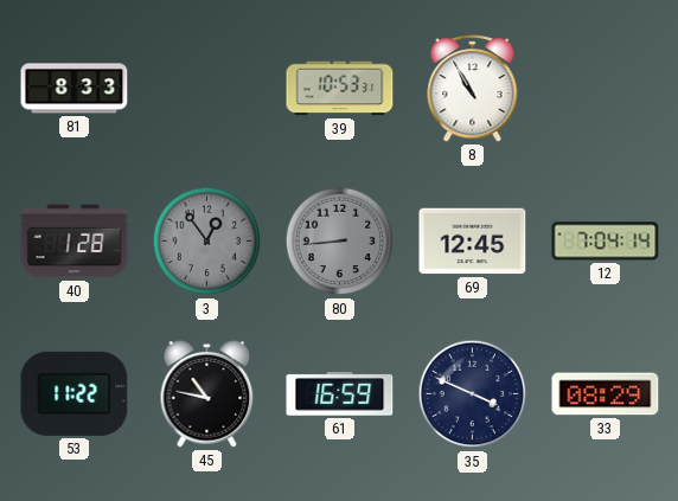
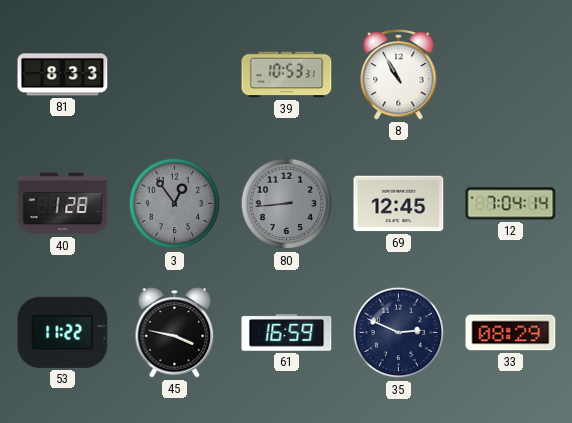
45: 10:47 -> 3:47
35: 3:49 -> 2:49
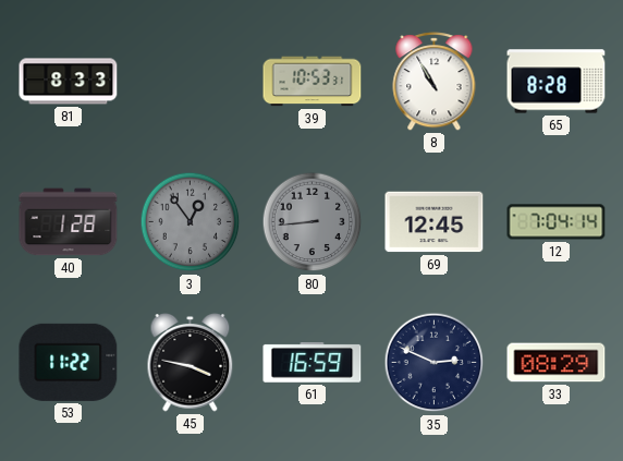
65: none -> 8:28
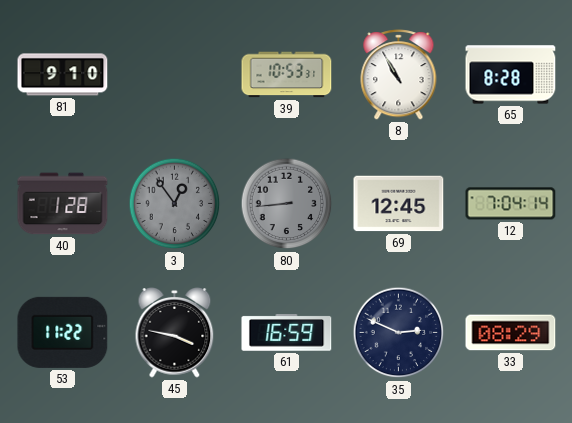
81: 8:33 -> 9:10
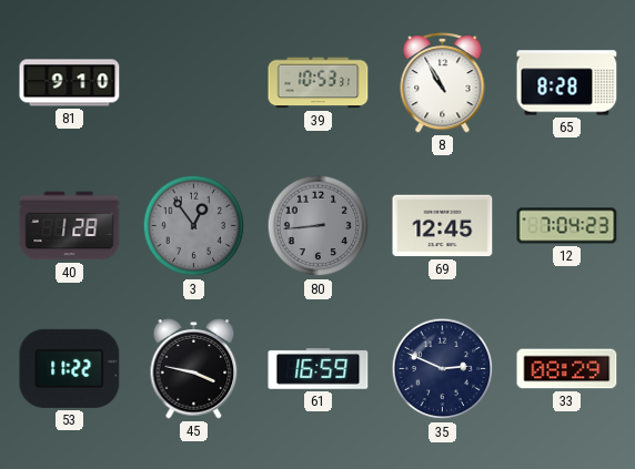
12: 7:04:14 -> 7:04:23
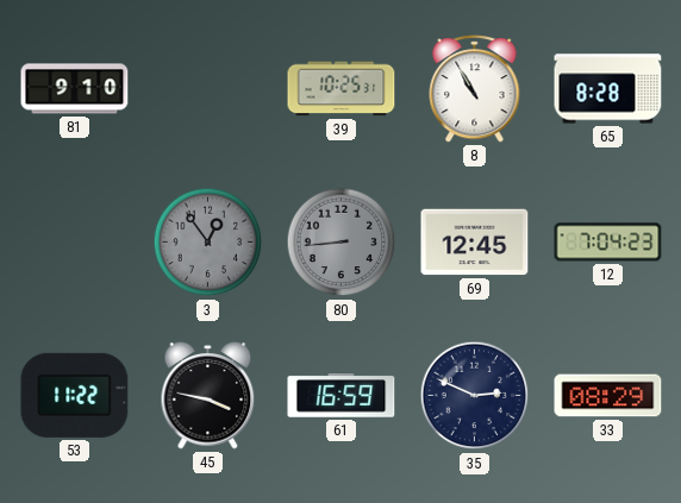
39: 10:53 -> 10:25
40: 1:28 -> none
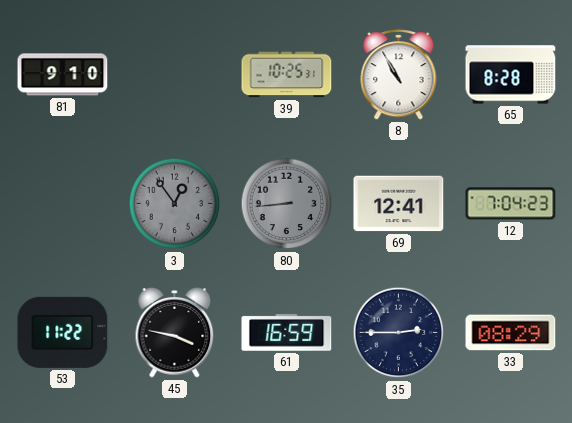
69: 12:45 -> 12:41
35: 2:49 -> 2:45
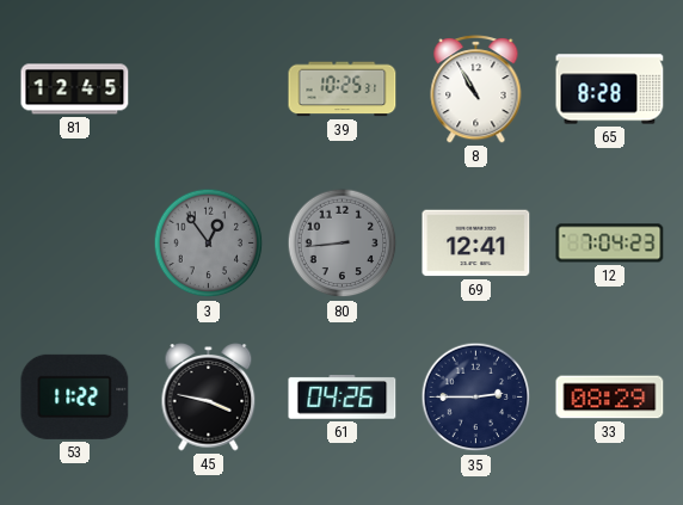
81: 9:10 -> 12:45
61: 16:59 -> 04:26
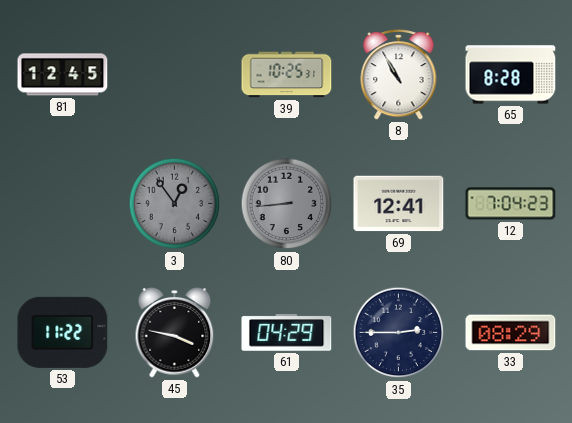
61: 04:26 -> 04:29
